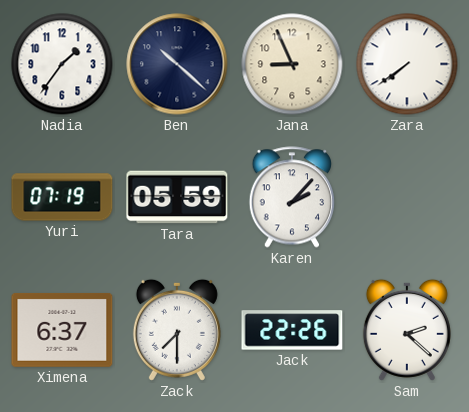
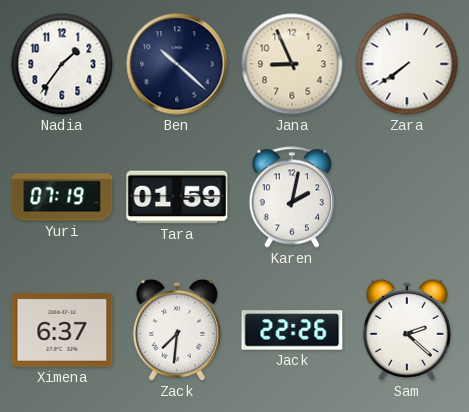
Tara: 05:59 -> 01:59
Karen: 2:07 -> 2:02
Zack: 7:30 -> 7:31
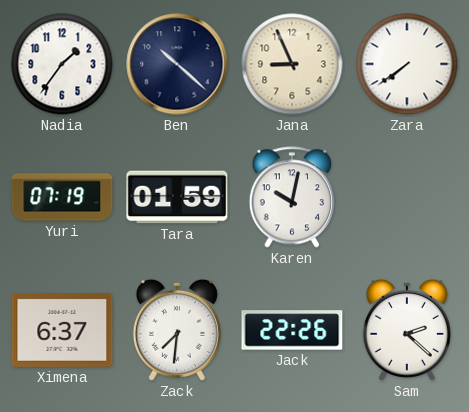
Karen: 2:02 -> 10:02
